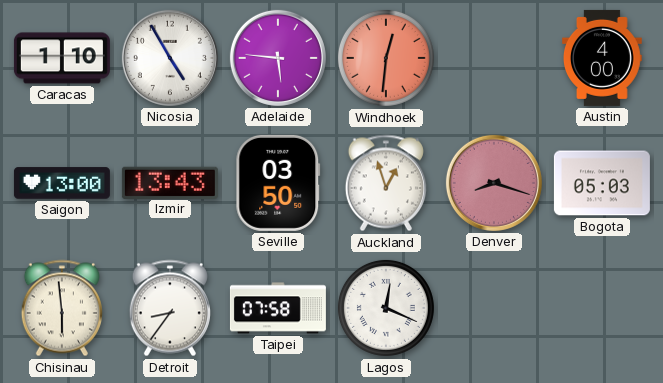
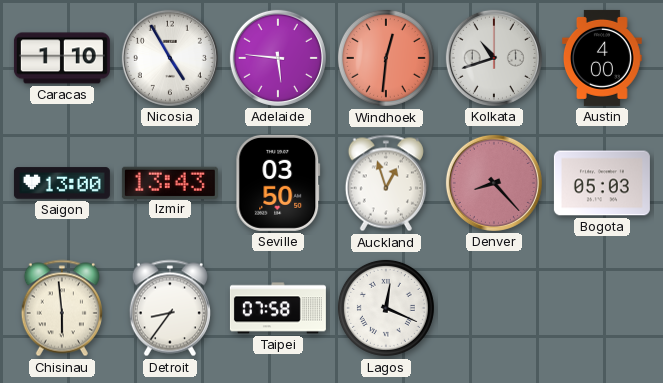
Kolkata: none -> 10:42
Denver: 8:18 -> 8:23
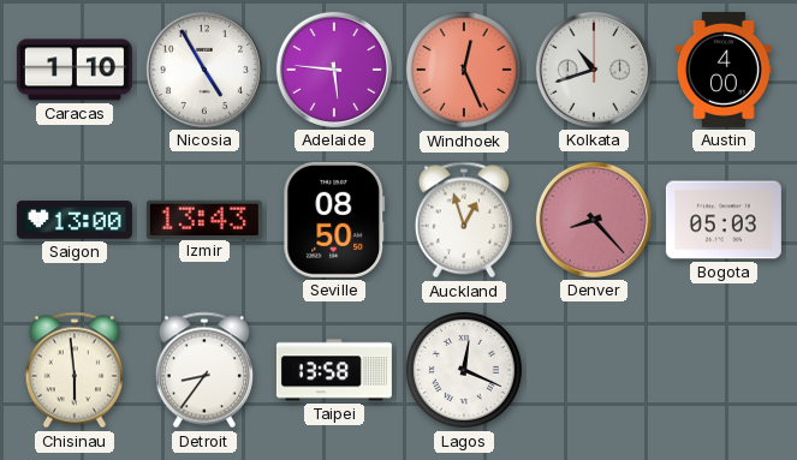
Windhoek: 12:31 -> 12:26
Seville: 03:50 -> 08:50
Taipei: 07:58 -> 13:58
